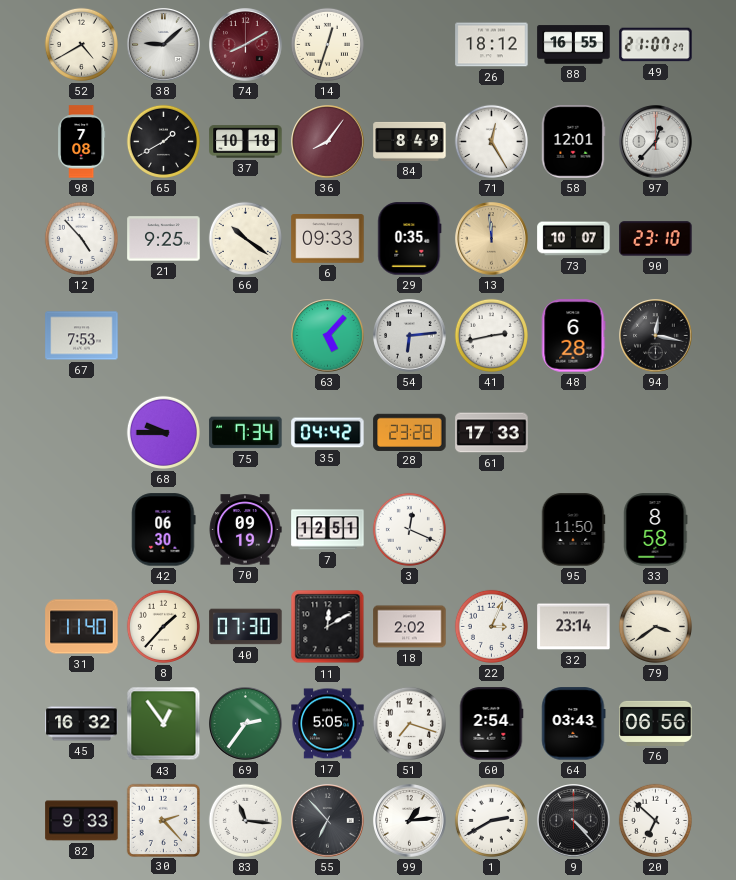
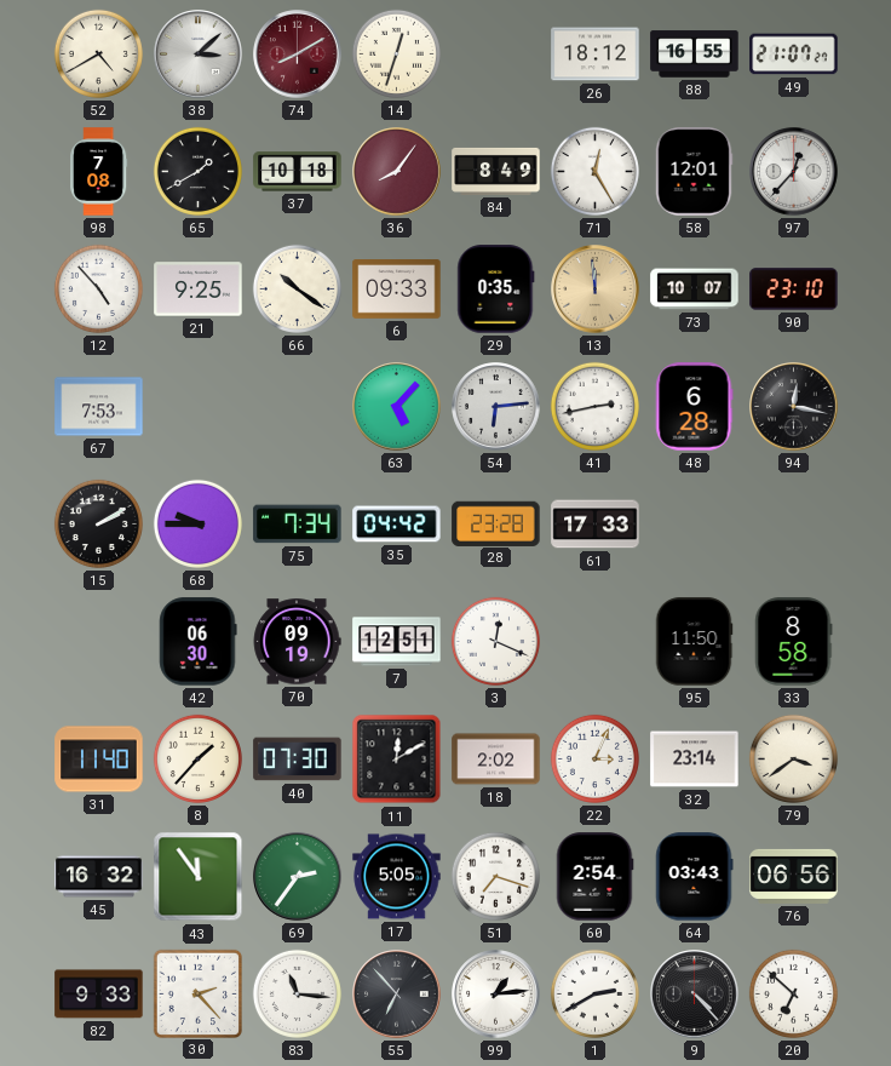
38: 9:08 -> 3:08
15: none -> 2:10
43: 12:54 -> 11:54
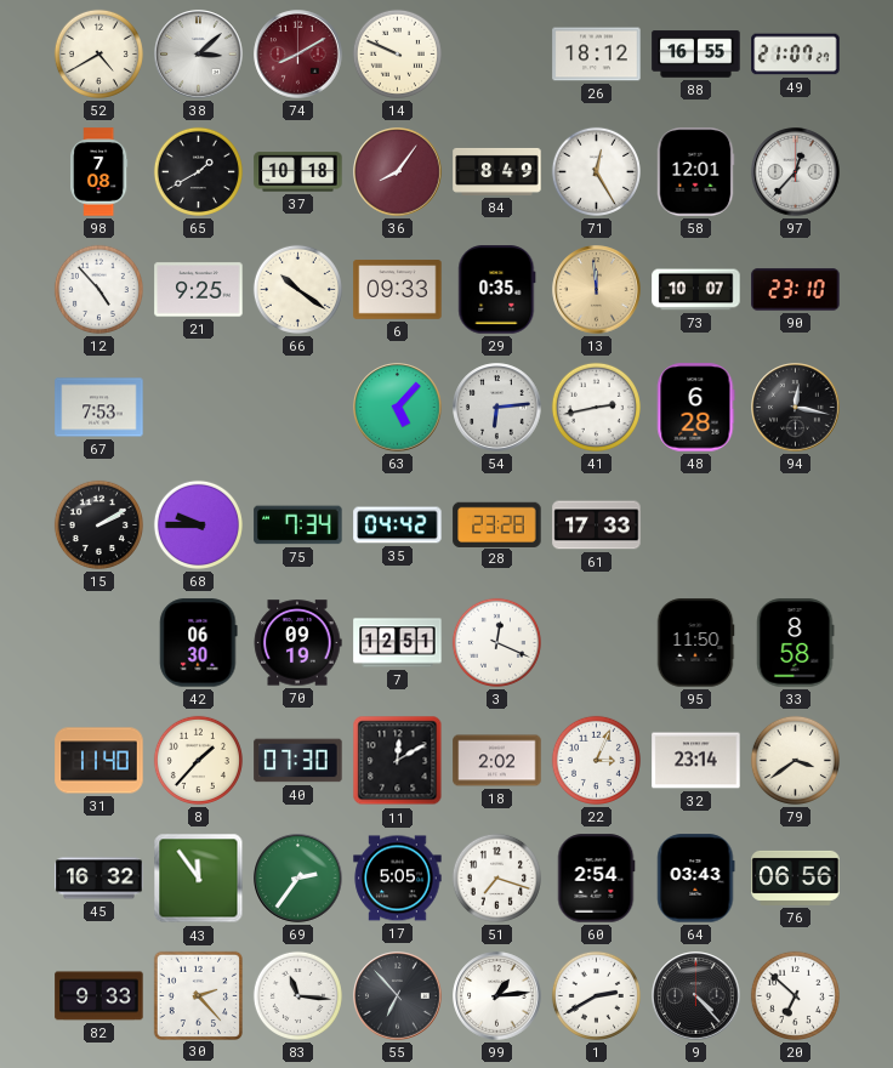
14: 12:33 -> 9:49
